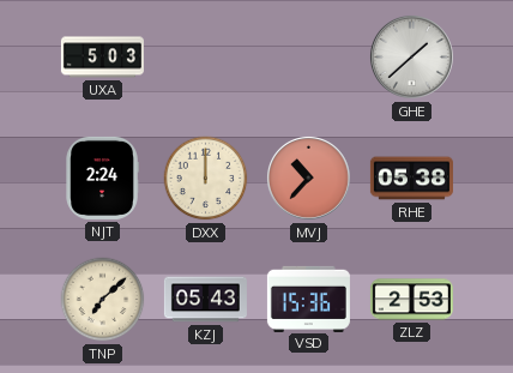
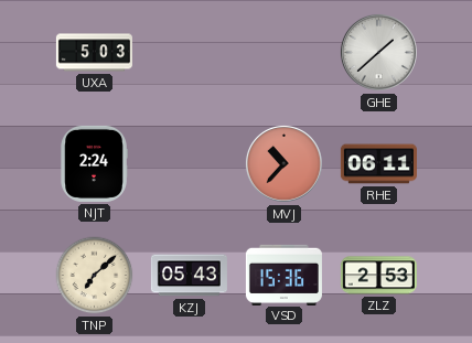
DXX: 12:00 -> none
RHE: 05:38 -> 06:11
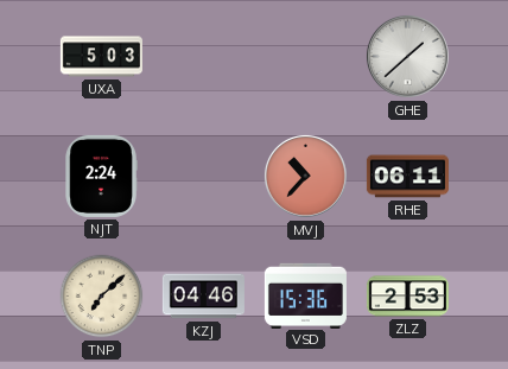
KZJ: 05:43 -> 04:46
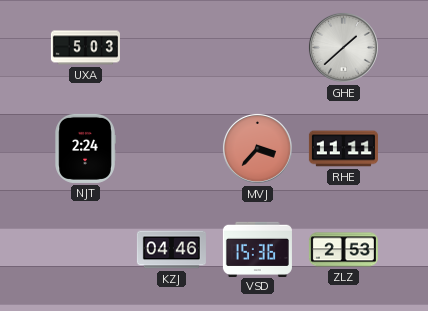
MVJ: 10:37 -> 3:37
RHE: 06:11 -> 11:11
TNP: 7:08 -> none
